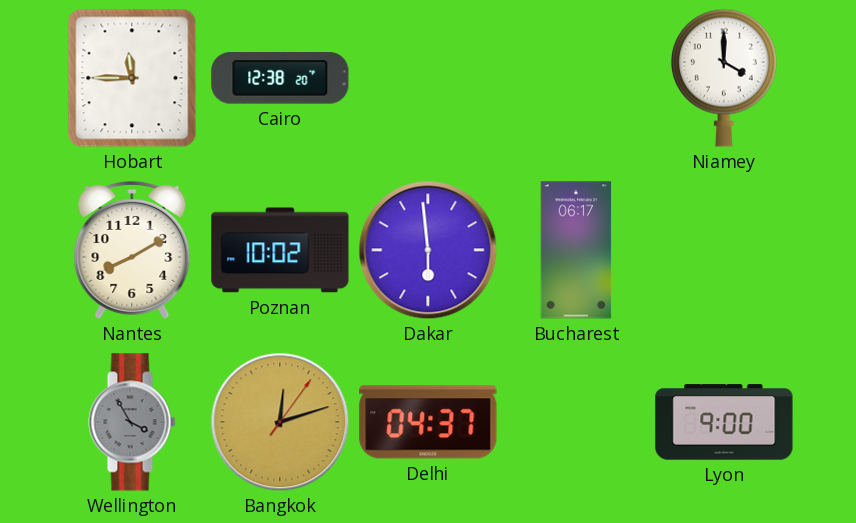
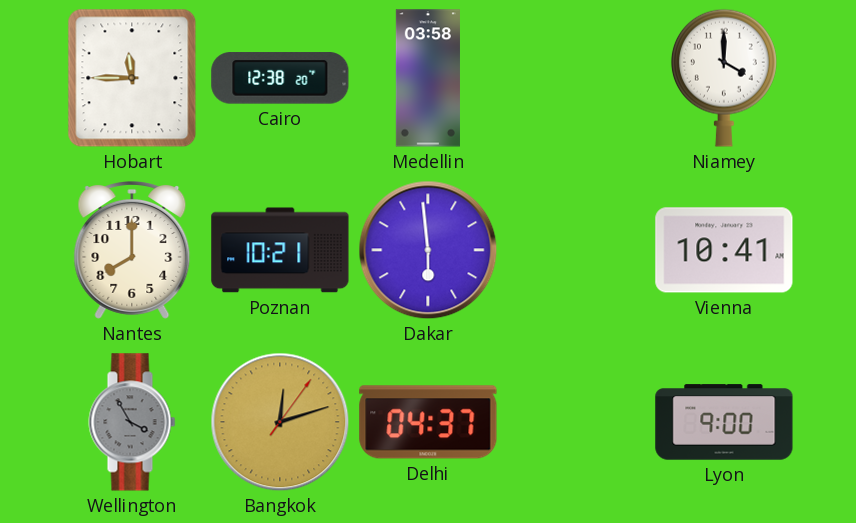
Medellin: none -> 03:58
Nantes: 8:10 -> 8:00
Poznan: 10:02 -> 10:21
Bucharest: 06:17 -> none
Vienna: none -> 10:41
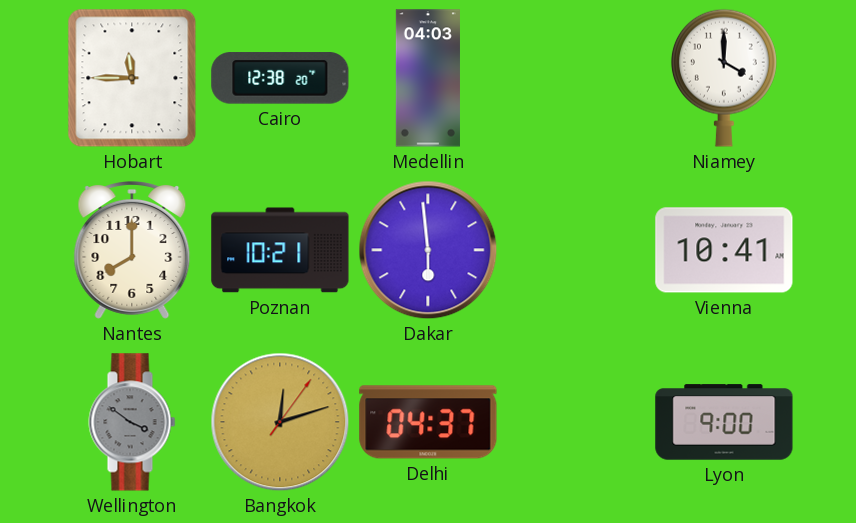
Medellin: 03:58 -> 04:03
Wellington: 3:55 -> 3:51
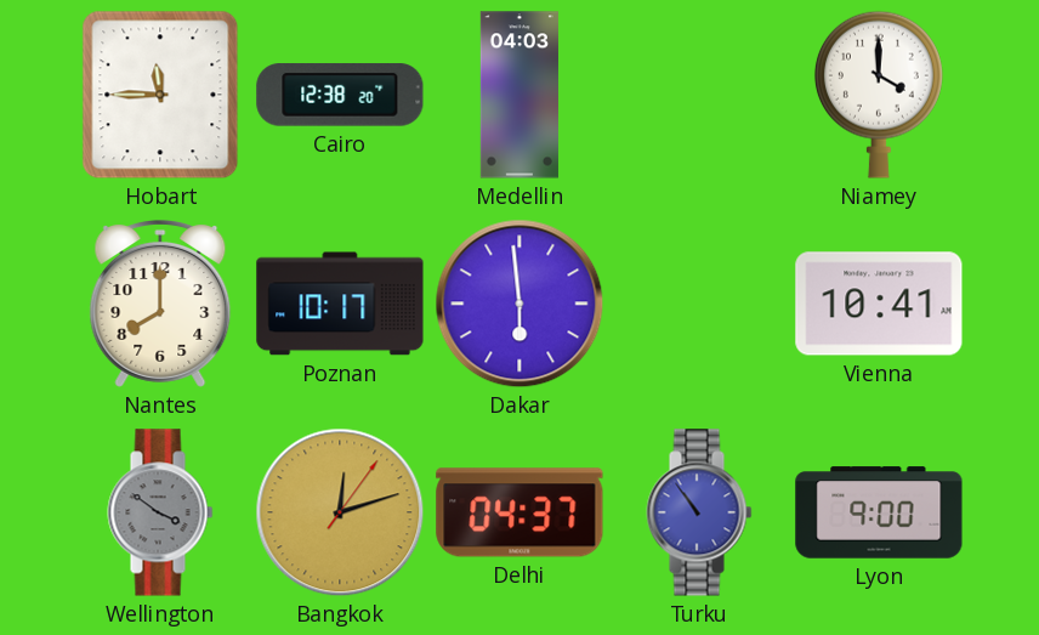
Poznan: 10:21 -> 10:17
Turku: none -> 10:54
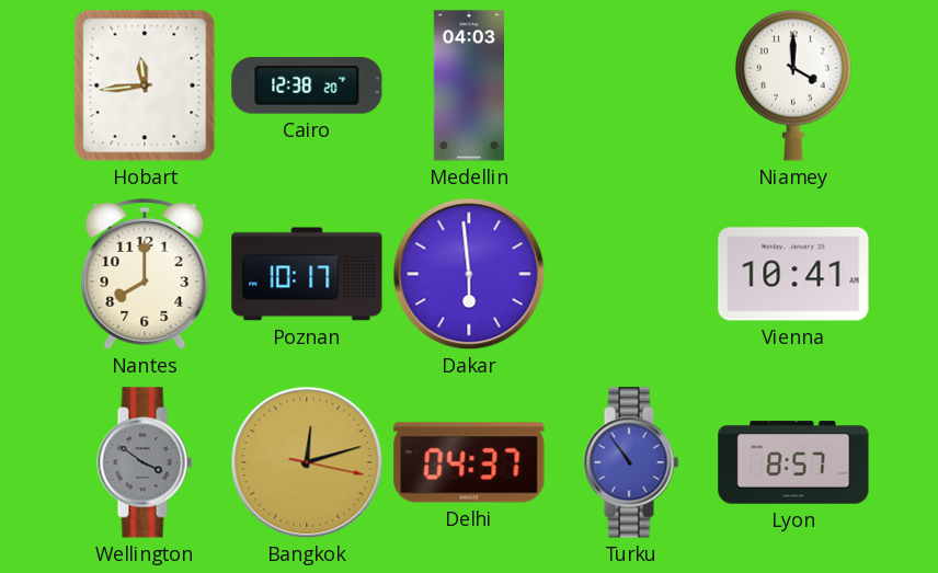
Hobart: 11:45 -> 11:44
Bangkok: 12:12:06 -> 12:12:17
Lyon: 9:00 -> 8:57
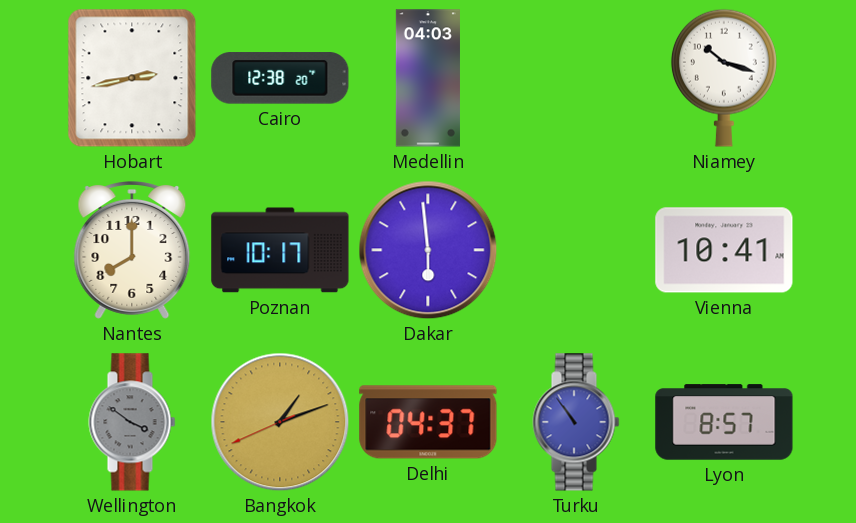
Hobart: 11:44 -> 2:43
Niamey: 4:00 -> 10:18
Bangkok: 12:12 -> 1:11
